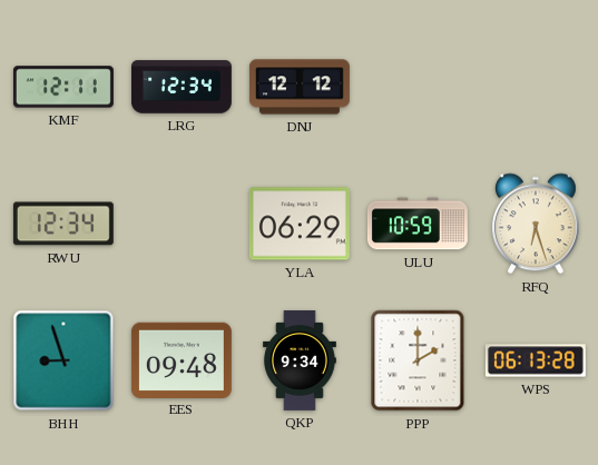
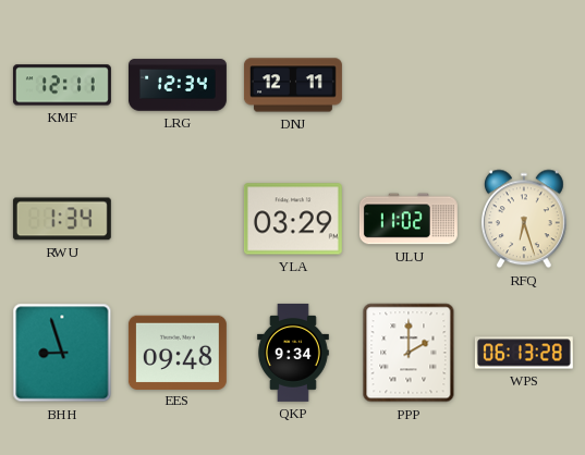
DNJ: 12:12 -> 12:11
RWU: 12:34 -> 1:34
YLA: 06:29 -> 03:29
ULU: 10:59 -> 11:02
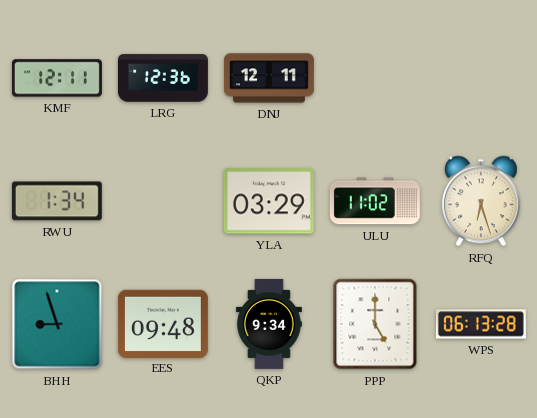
LRG: 12:34 -> 12:36
PPP: 2:00 -> 5:00
